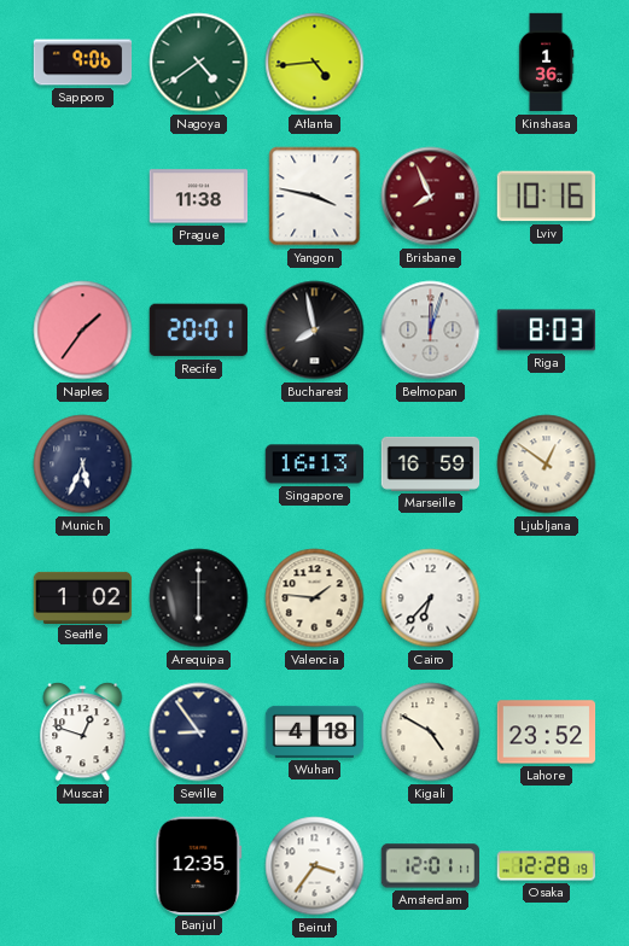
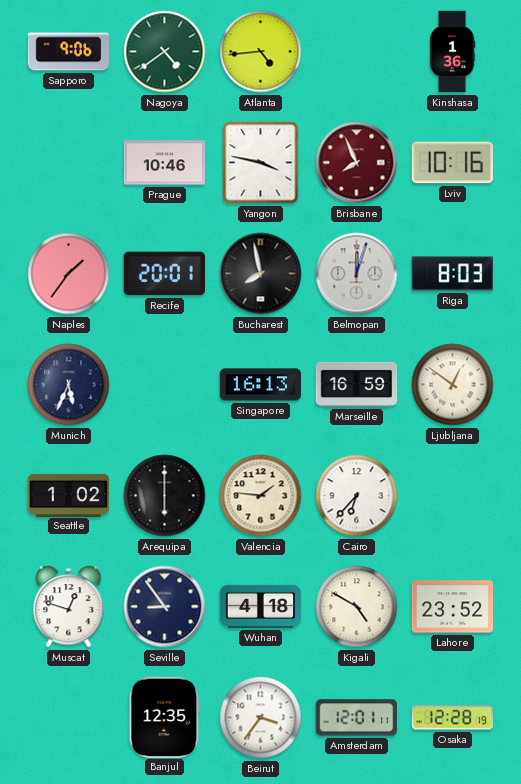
Prague: 11:38 -> 10:46
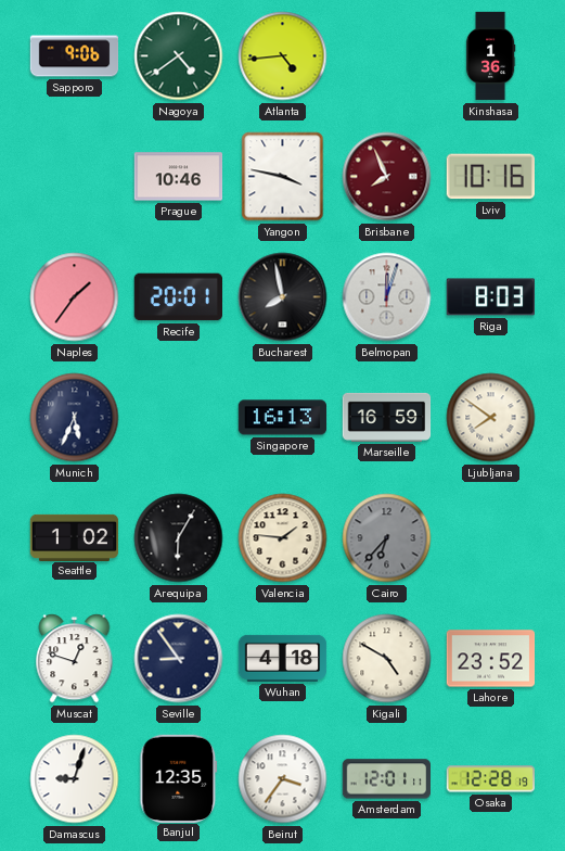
Ljubljana: 12:51 -> 7:51
Arequipa: 6:00 -> 6:05
Cairo dial: white -> grey
Damascus: none -> 9:03
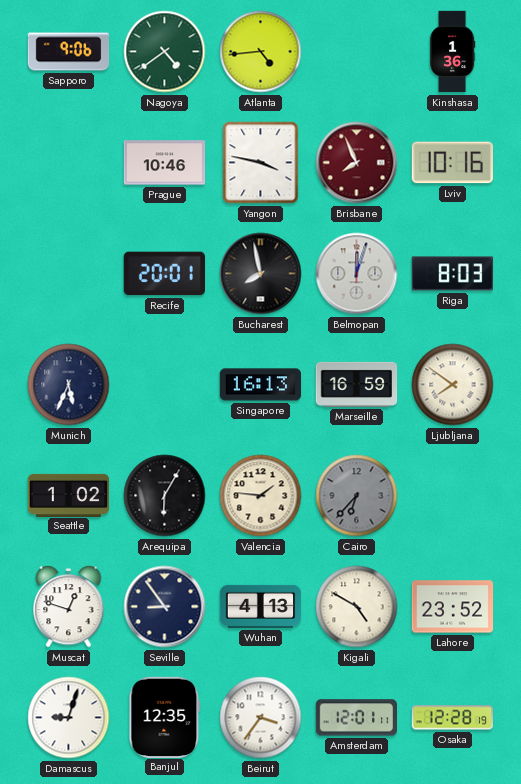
Naples: 1:36 -> none
Wuhan: 4:18 -> 4:13
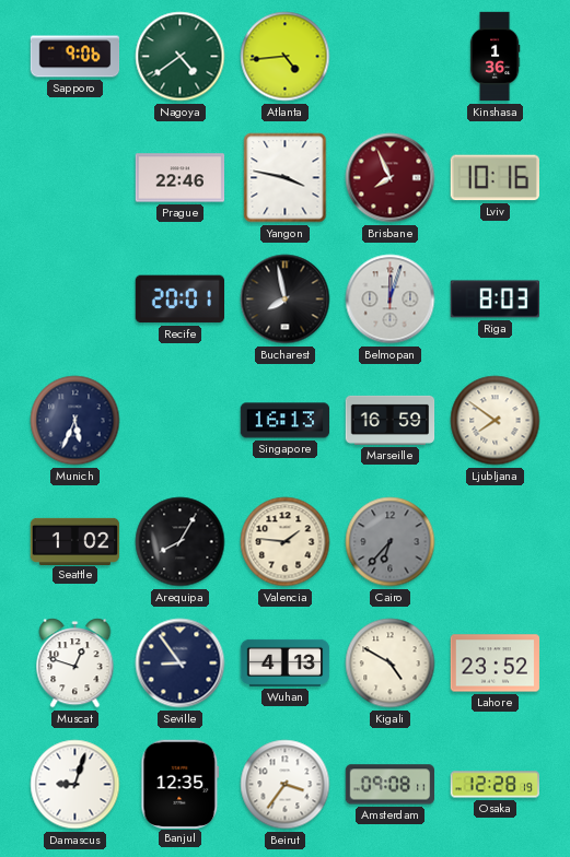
Prague: 10:46 -> 22:46
Arequipa: 6:05 -> 8:05
Amsterdam: 12:01 -> 09:08
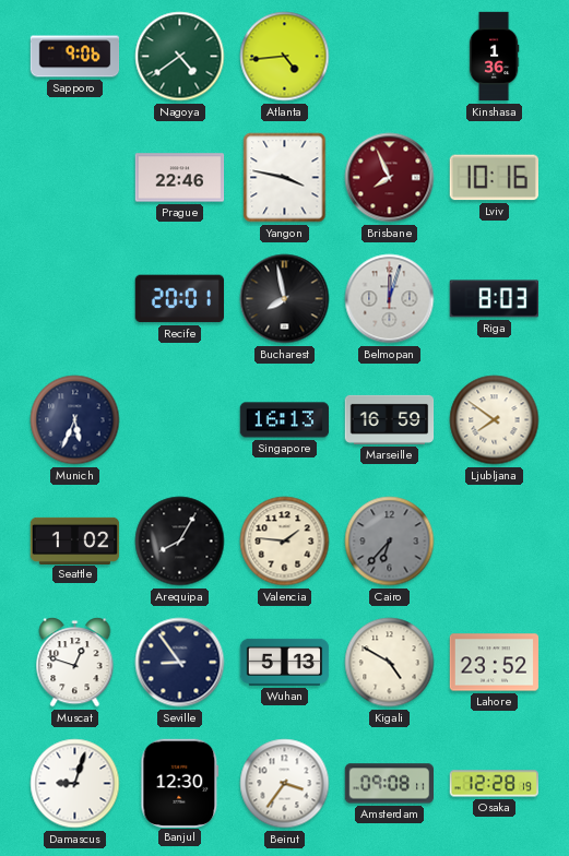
Wuhan: 4:13 -> 5:13
Banjul: 12:35 -> 12:30
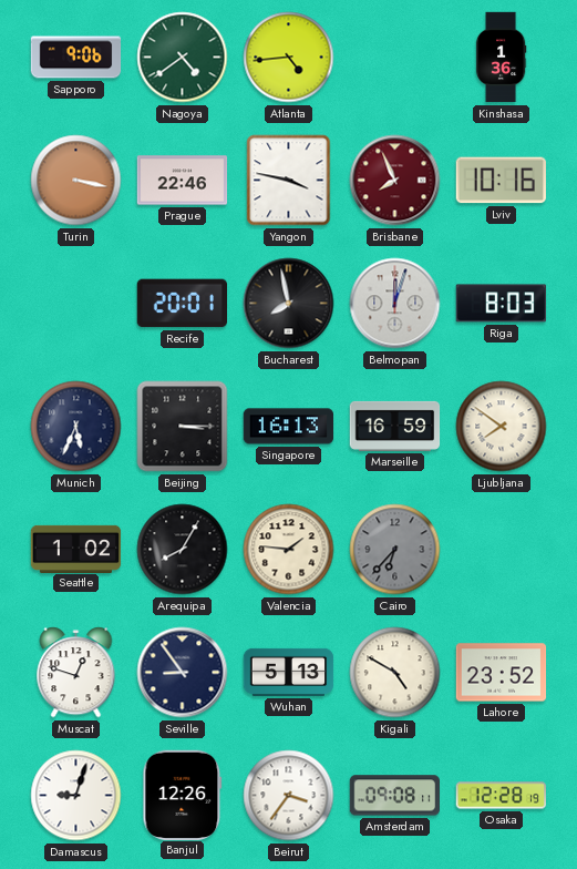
Turin: none -> 3:17
Beijing: none -> 3:15
Banjul: 12:30 -> 12:26
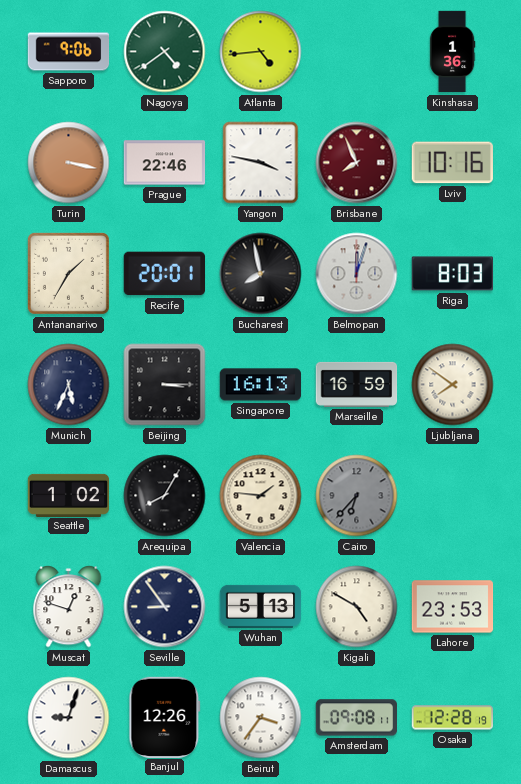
Antananarivo: none -> 1:35
Lahore: 23:52 -> 23:53
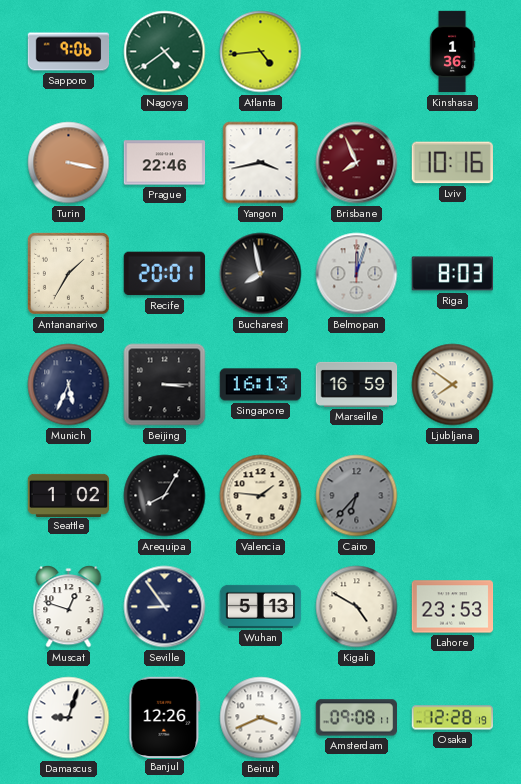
Yangon: 3:47 -> 3:43
Beirut: 3:36 -> 3:41
